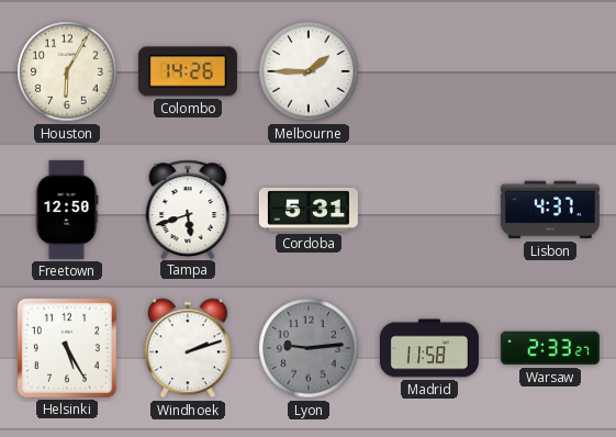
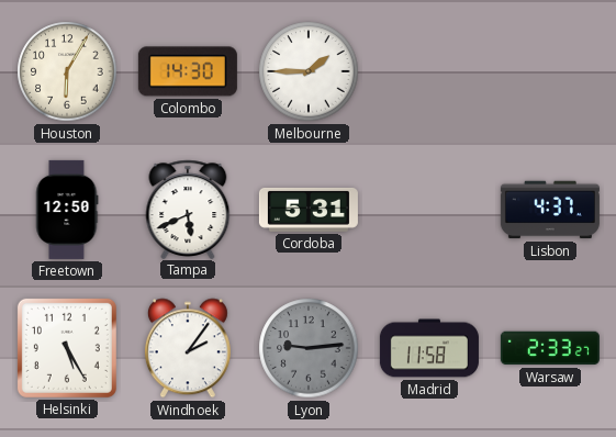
Colombo: 14:26 -> 14:30
Tampa: 5:42 -> 5:41
Windhoek: 2:12 -> 2:06
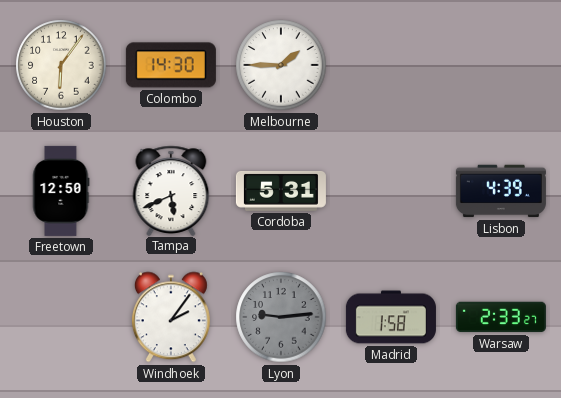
Houston: 6:05 -> 6:06
Lisbon: 4:37 -> 4:39
Helsinki: 5:25 -> none
Madrid: 11:58 -> 1:58
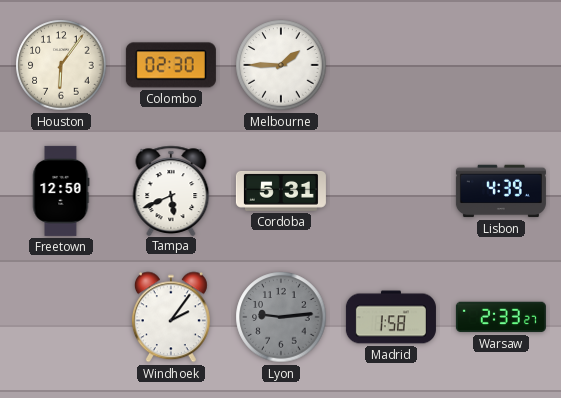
Colombo: 14:30 -> 02:30
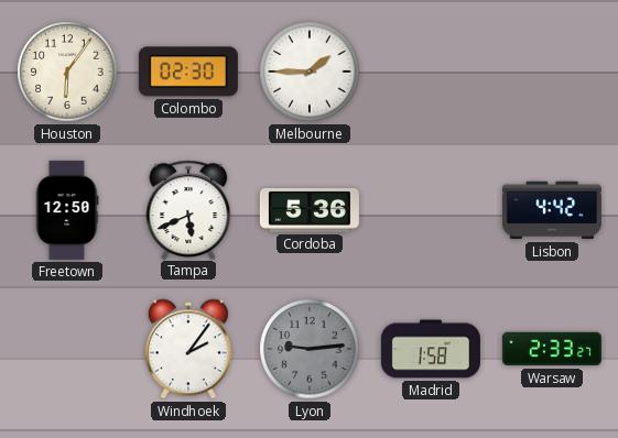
Cordoba: 5:31 -> 5:36
Lisbon: 4:39 -> 4:42
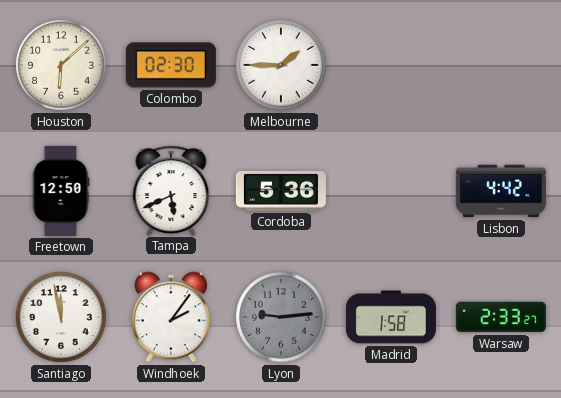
Houston: 6:06 -> 6:08
Santiago: none -> 11:58
